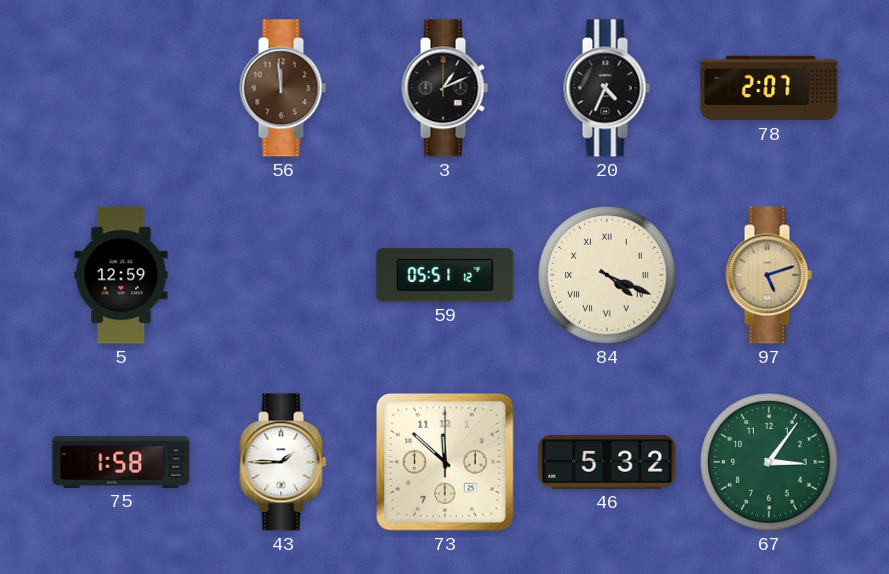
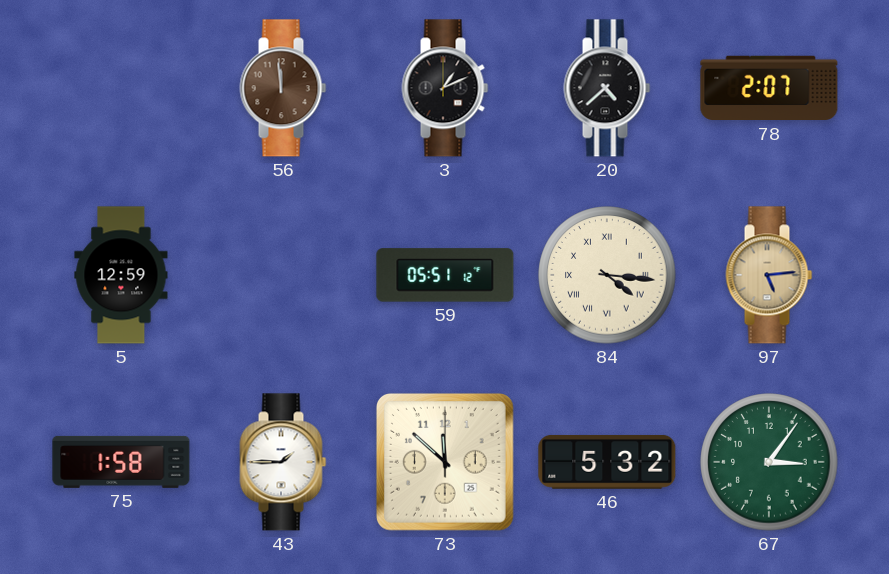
20: 4:34 -> 4:38
84: 4:19 -> 4:16
97: 5:12 -> 5:14
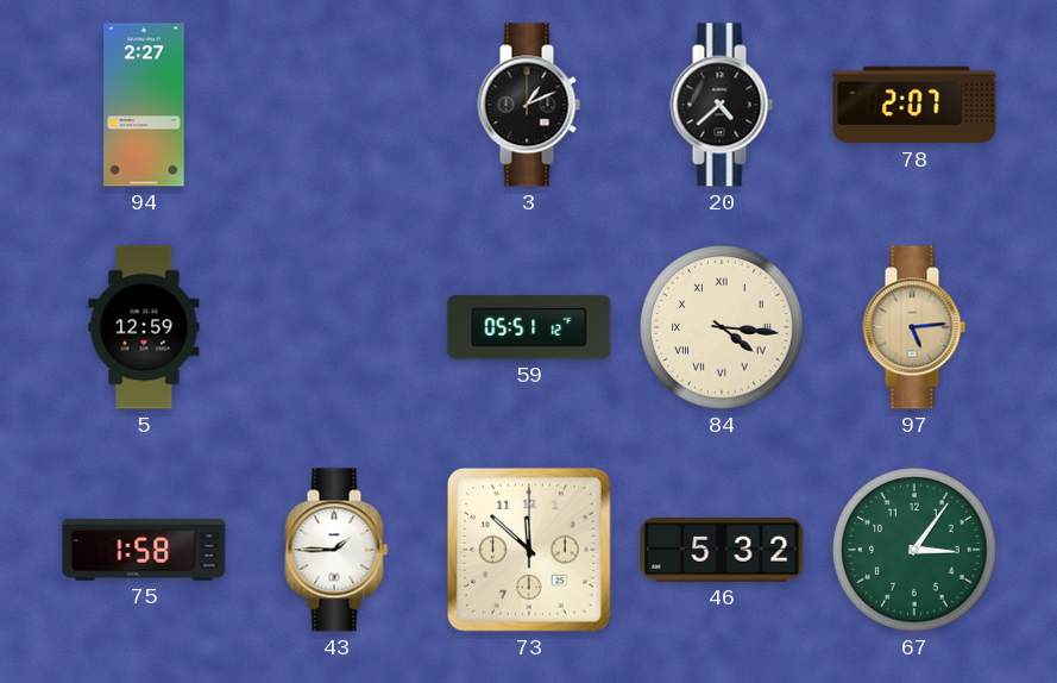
94: none -> 2:27
56: 11:59 -> none
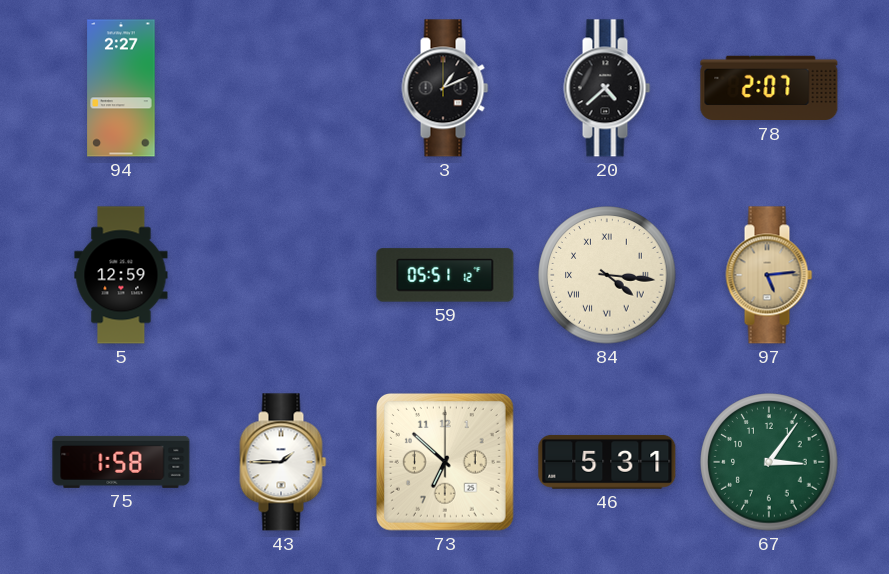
73: 11:52 -> 6:52
46: 5:32 -> 5:31
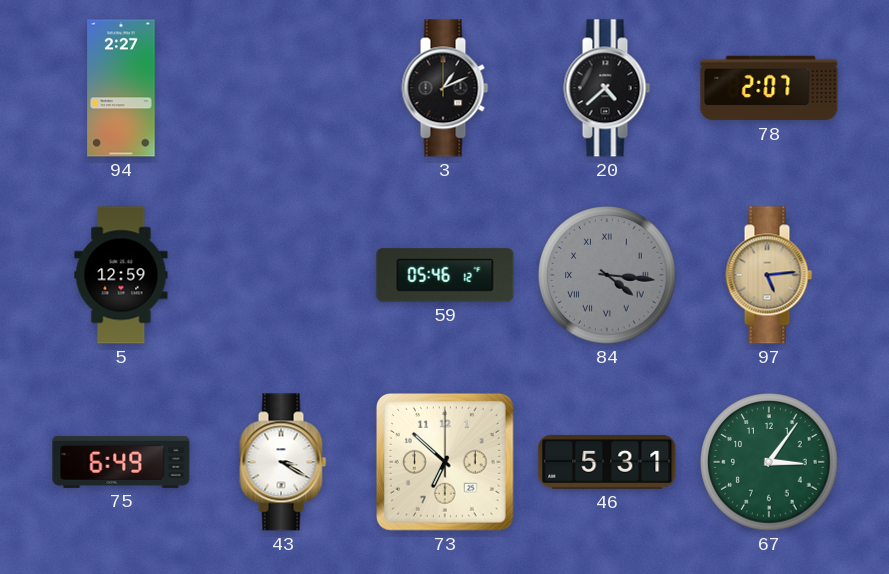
59: 05:51 -> 05:46
84 dial: cream -> grey
75: 1:58 -> 6:49
43: 1:45 -> 3:20
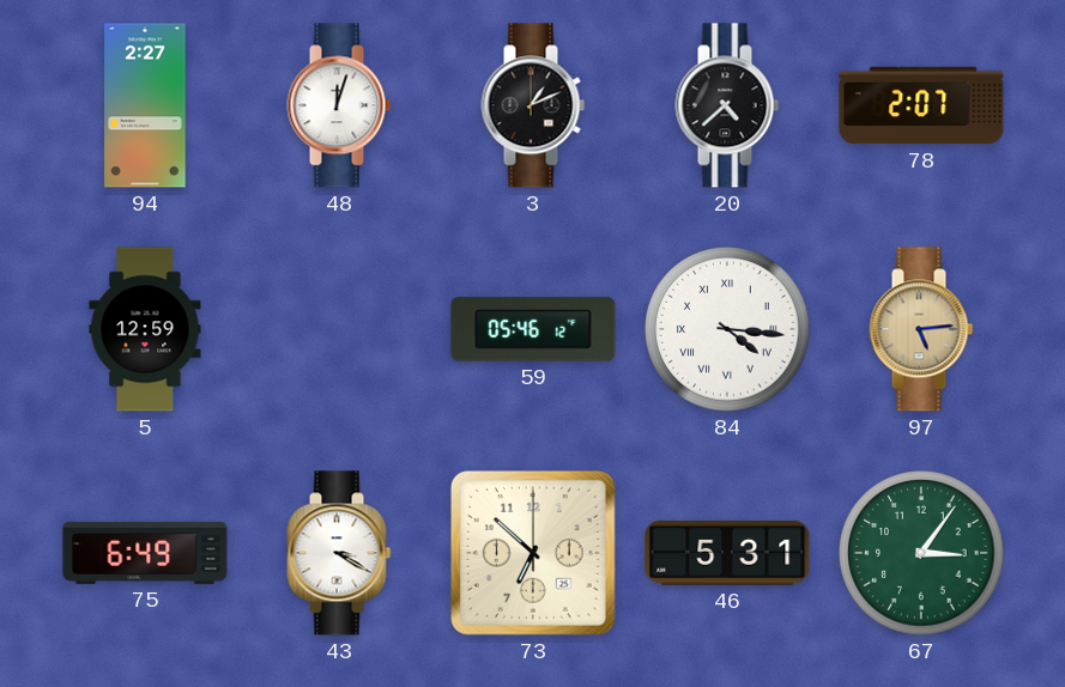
48: none -> 12:03
84 dial: grey -> white
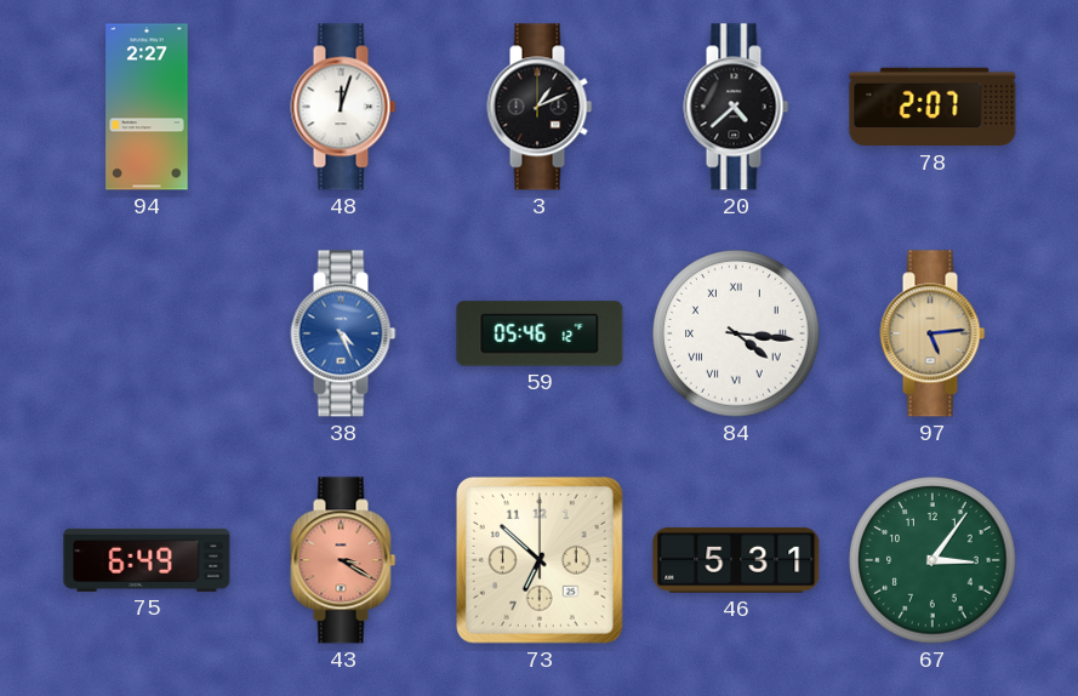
5: 12:59 -> none
38: none -> 4:26
43 dial: white -> salmon
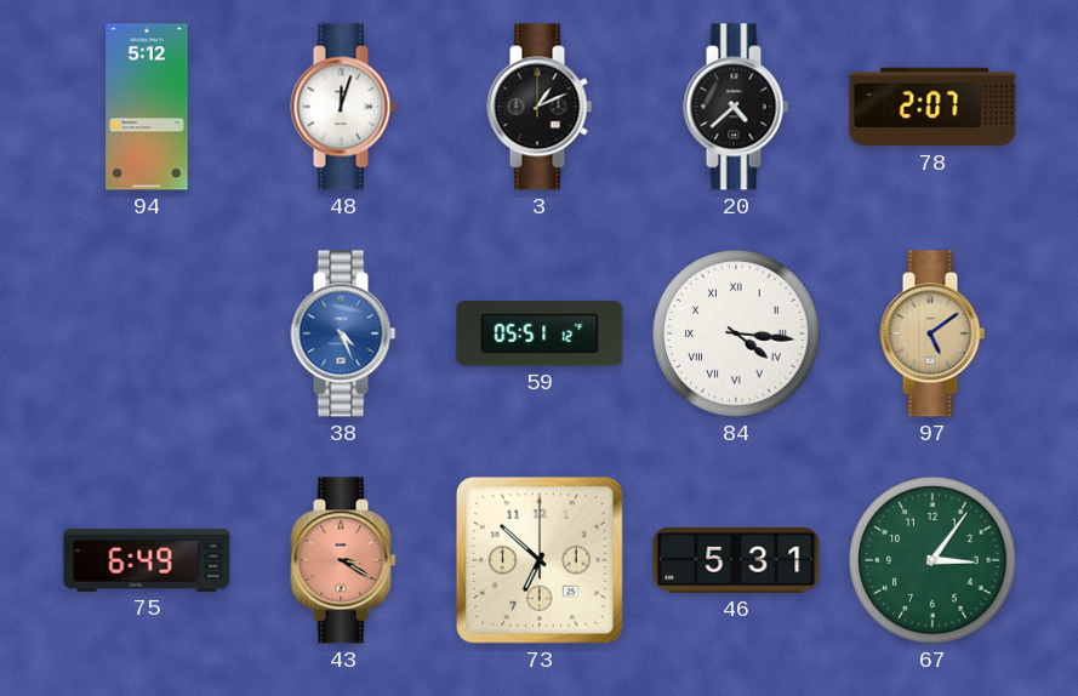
94: 2:27 -> 5:12
59: 05:46 -> 05:51
97: 5:14 -> 5:09
